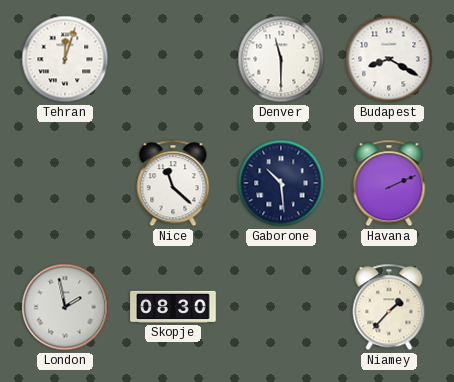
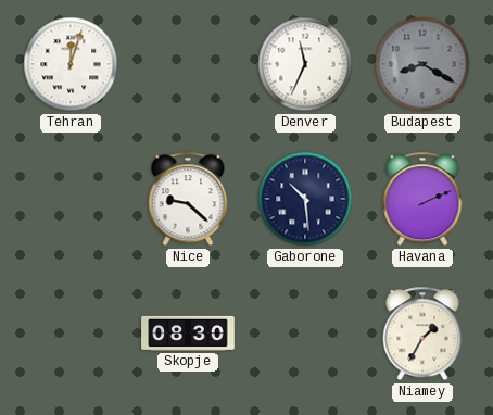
Denver: 11:30 -> 11:34
Budapest dial: white -> grey
Nice: 11:22 -> 9:22
London: 1:58 -> none
Niamey: 1:37 -> 1:35
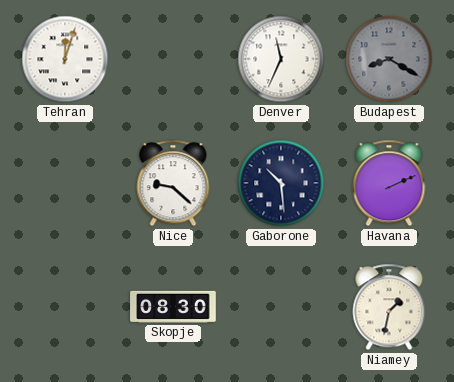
Niamey: 1:35 -> 1:32
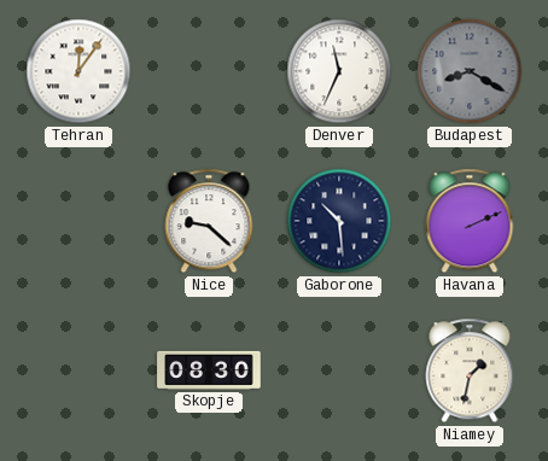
Tehran: 12:03 -> 12:06
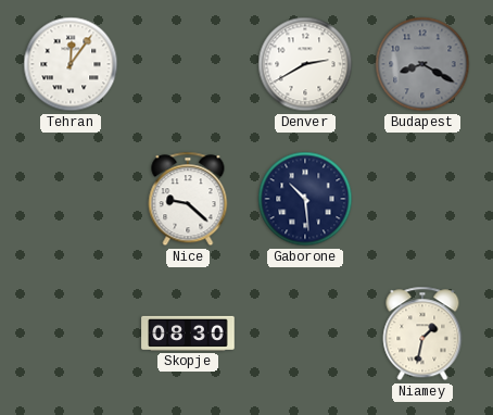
Denver: 11:34 -> 2:40
Havana: 2:11 -> none
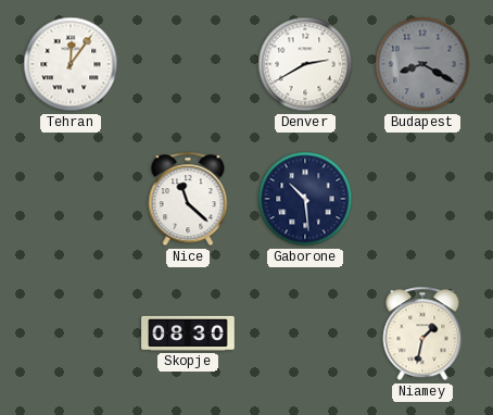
Nice: 9:22 -> 11:22
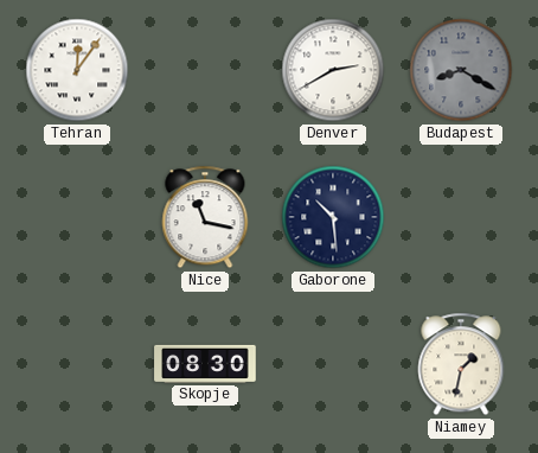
Nice: 11:22 -> 11:17
